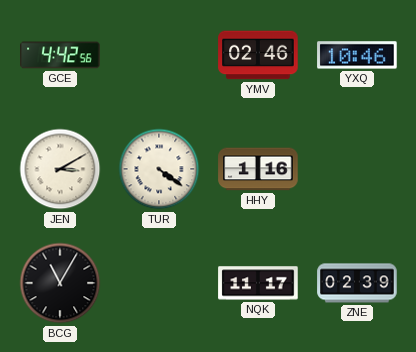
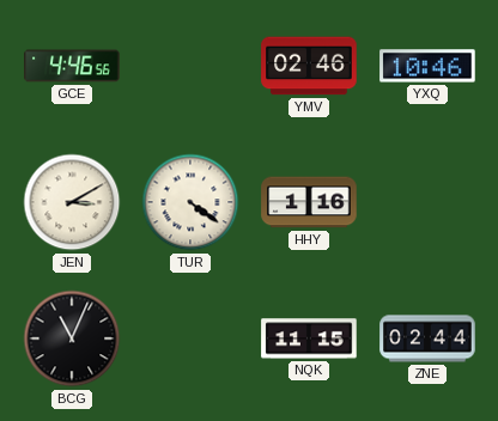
GCE: 4:42 -> 4:46
BCG: 11:05 -> 11:04
NQK: 11:17 -> 11:15
ZNE: 02:39 -> 02:44
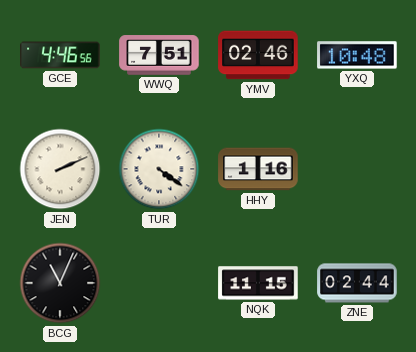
WWQ: none -> 7:51
YXQ: 10:46 -> 10:48
JEN: 3:10 -> 2:11
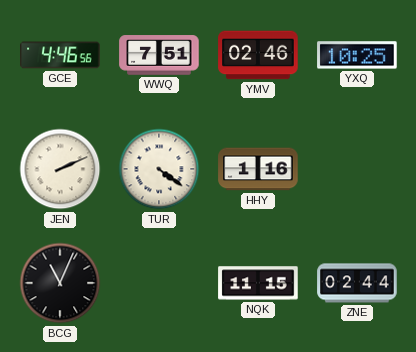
YXQ: 10:48 -> 10:25
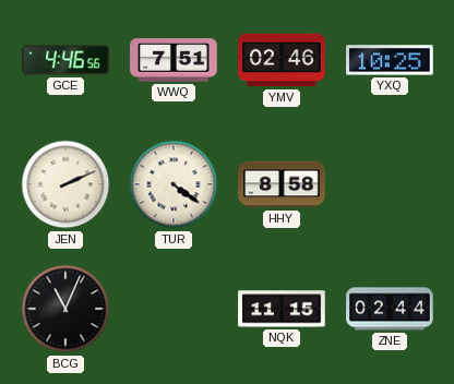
HHY: 1:16 -> 8:58
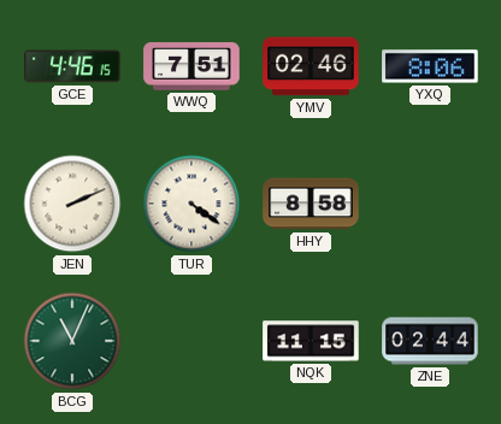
GCE: 4:46:56 -> 4:46:15
YXQ: 10:25 -> 8:06
BCG dial: black -> green
